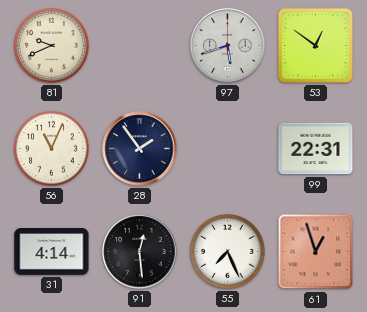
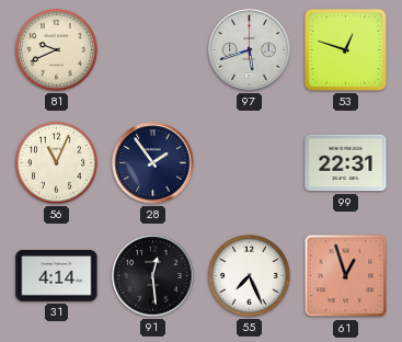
53: 12:51 -> 12:48
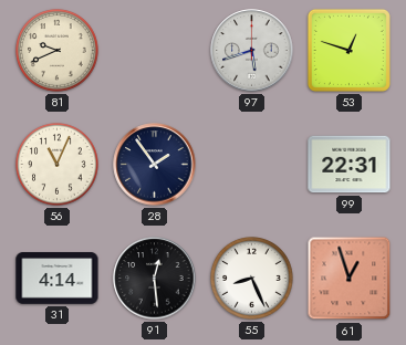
55: 7:26 -> 8:26
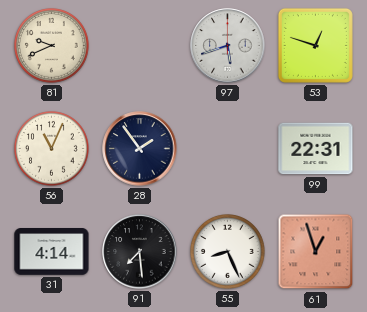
91: 12:29 -> 7:29
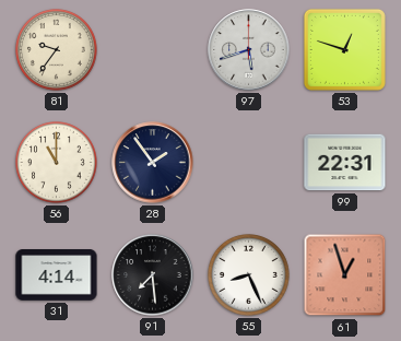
81: 9:41 -> 9:36
56: 11:04 -> 11:00
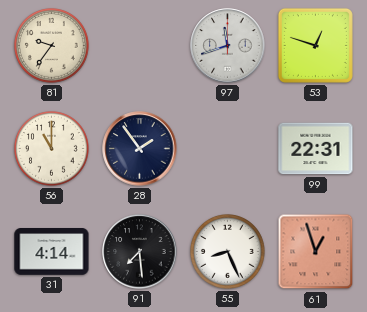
97: 5:42 -> 11:42
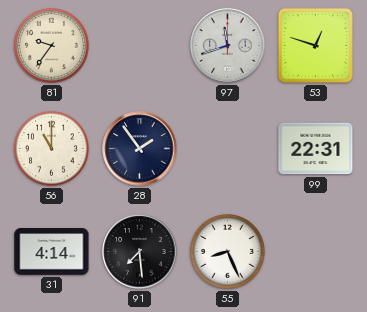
61: 12:57 -> none
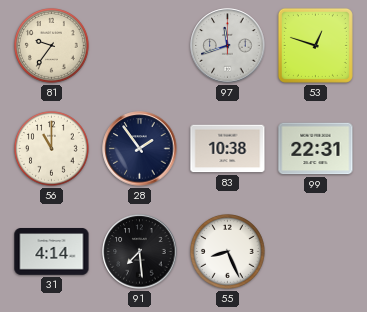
83: none -> 10:38
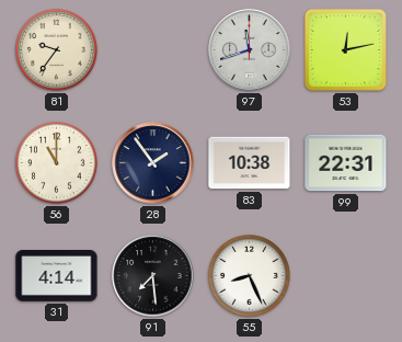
53: 12:48 -> 12:13
